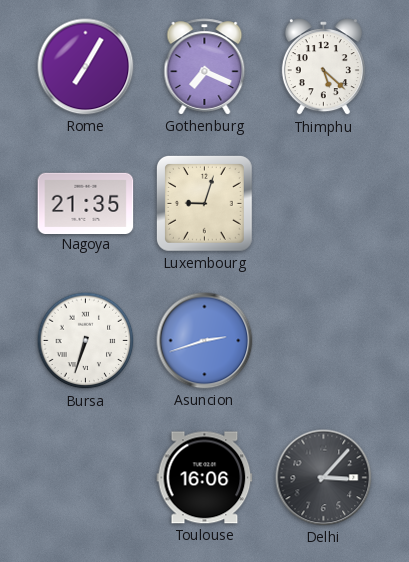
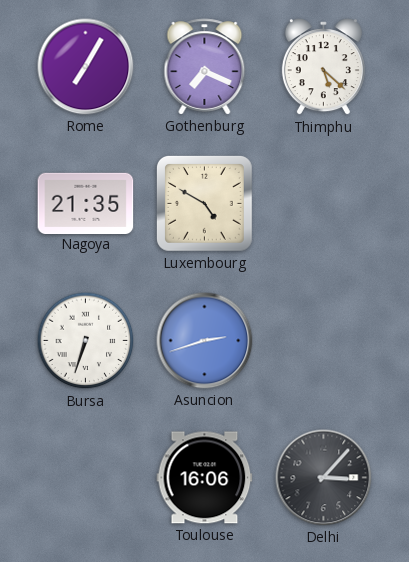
Luxembourg: 9:03 -> 4:50
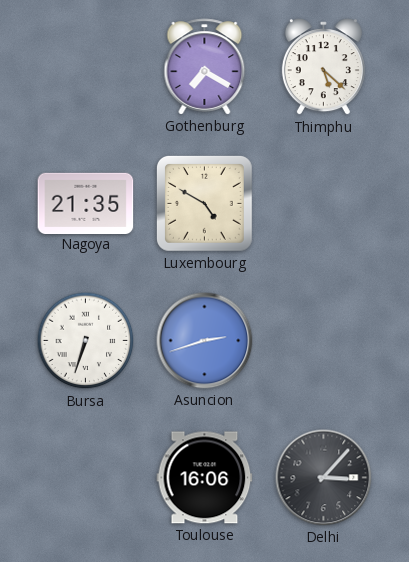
Rome: 7:05 -> none
Gothenburg: 7:19 -> 7:20
